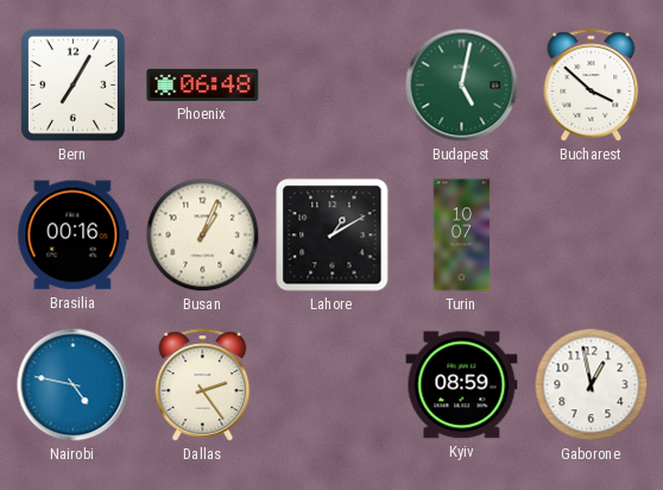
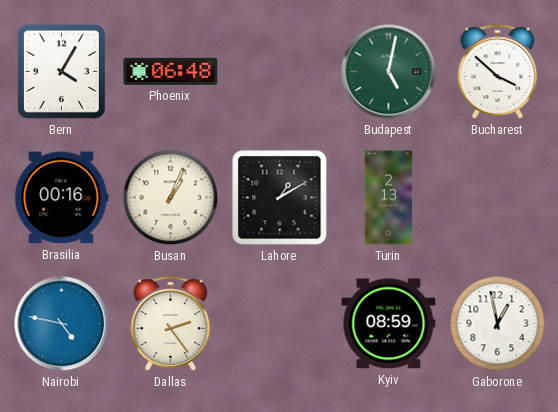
Bern: 7:05 -> 4:05
Turin: 10:07 -> 2:13
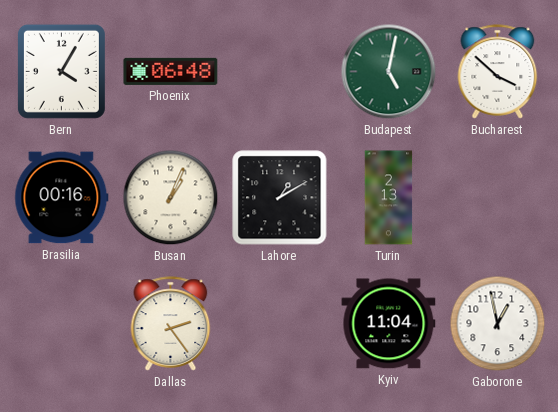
Nairobi: 4:47 -> none
Kyiv: 08:59 -> 11:04
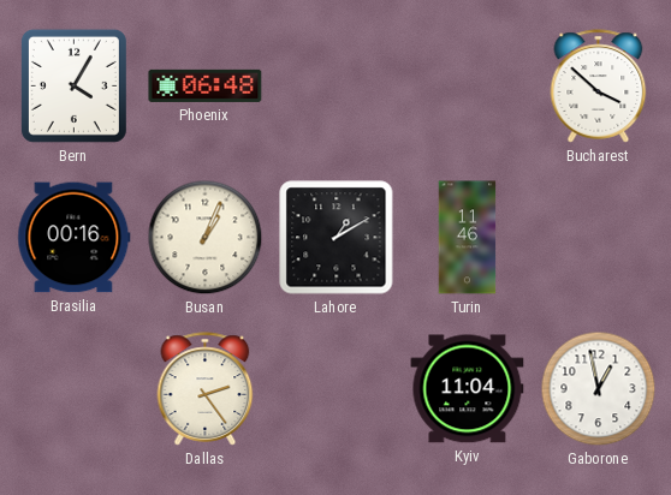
Budapest: 5:02 -> none
Turin: 2:13 -> 11:46
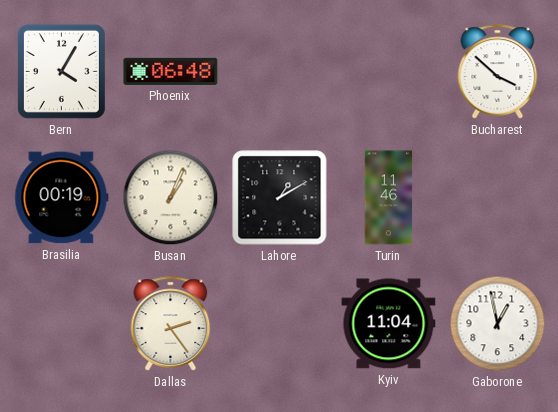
Brasilia: 00:16 -> 00:19
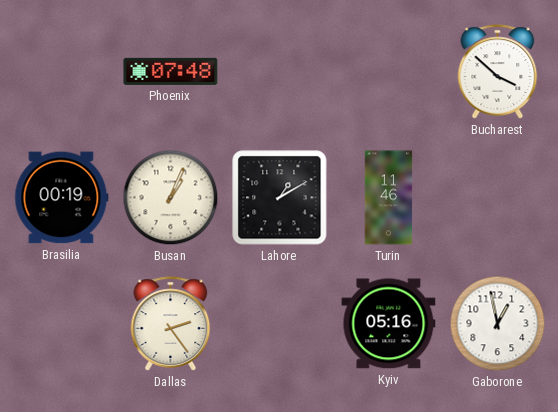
Bern: 4:05 -> none
Phoenix: 06:48 -> 07:48
Kyiv: 11:04 -> 05:16
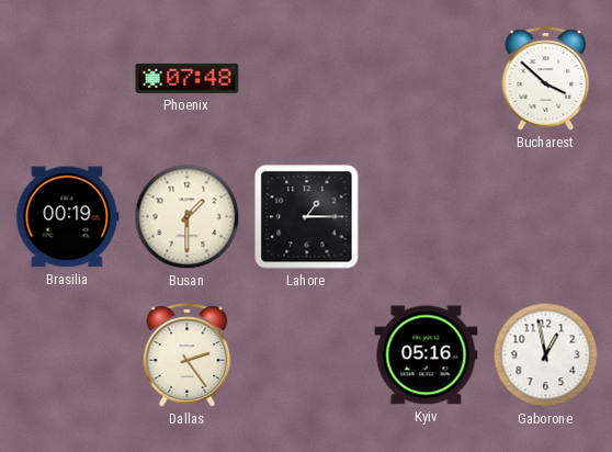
Busan: 1:04 -> 1:30
Lahore: 1:10 -> 1:15
Turin: 11:46 -> none
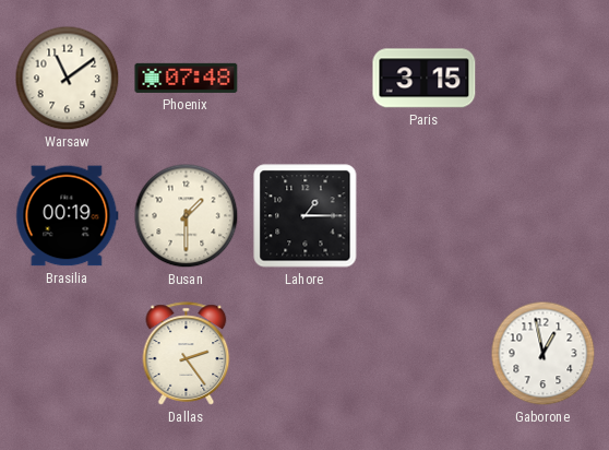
Warsaw: none -> 11:09
Paris: none -> 3:15
Bucharest: 3:52 -> none
Kyiv: 05:16 -> none
